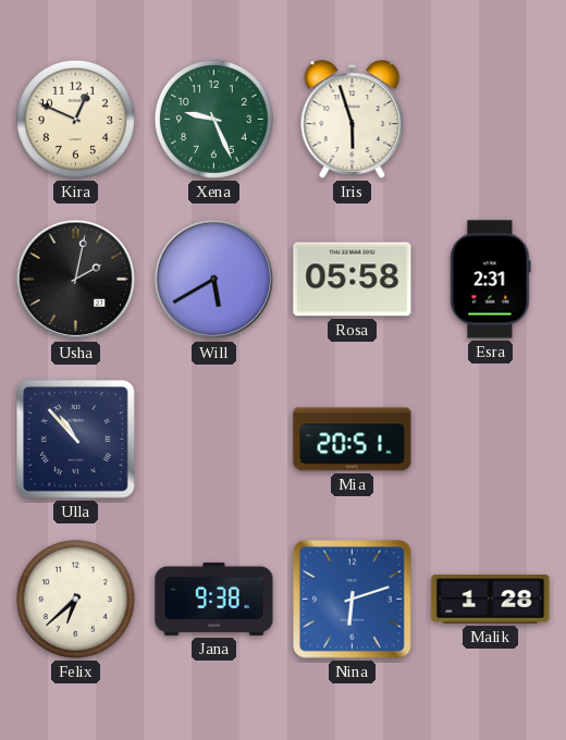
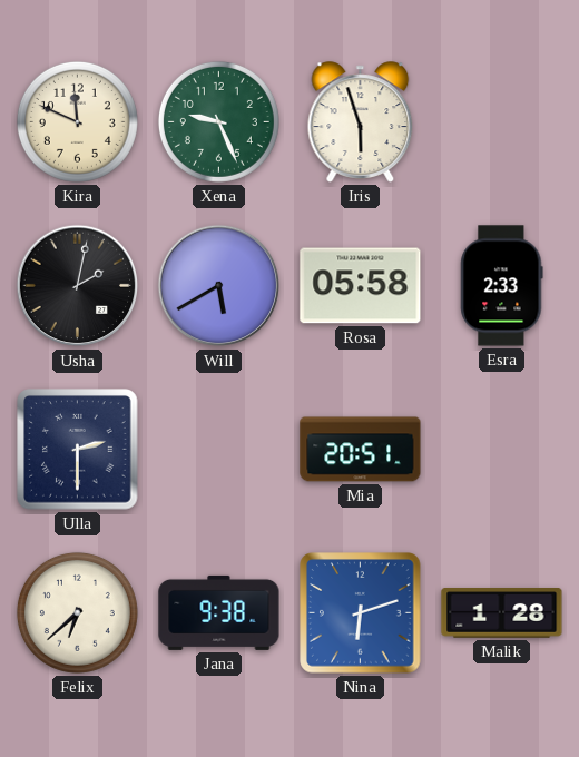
Kira: 12:49 -> 11:49
Esra: 2:31 -> 2:33
Ulla: 10:53 -> 2:30
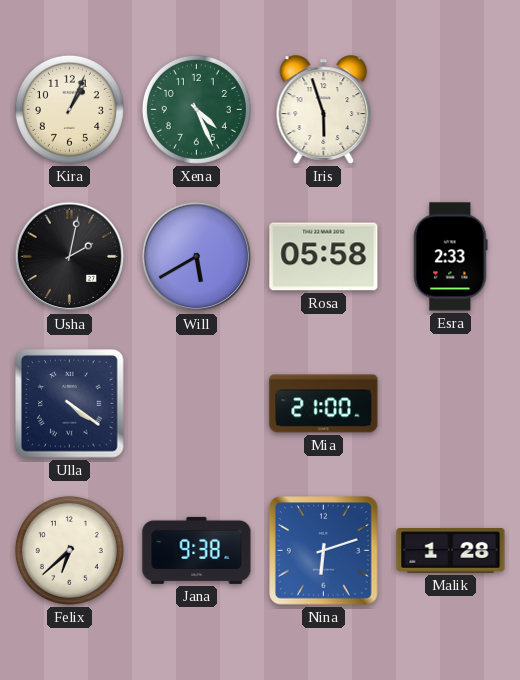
Kira: 11:49 -> 1:04
Xena: 9:26 -> 4:26
Ulla: 2:30 -> 4:21
Mia: 20:51 -> 21:00
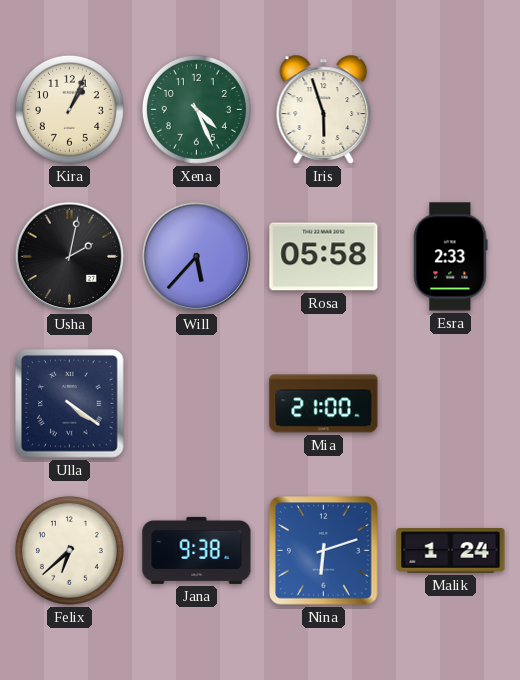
Will: 5:40 -> 5:37
Malik: 1:28 -> 1:24
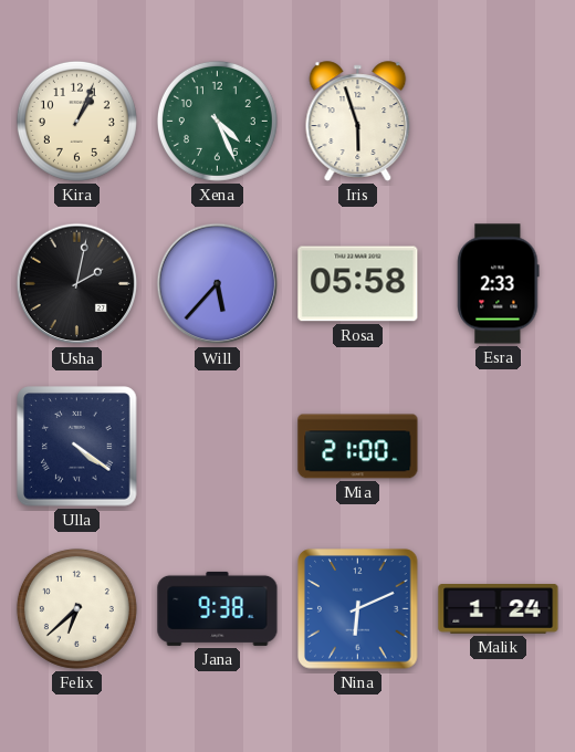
Nina: 6:12 -> 6:11
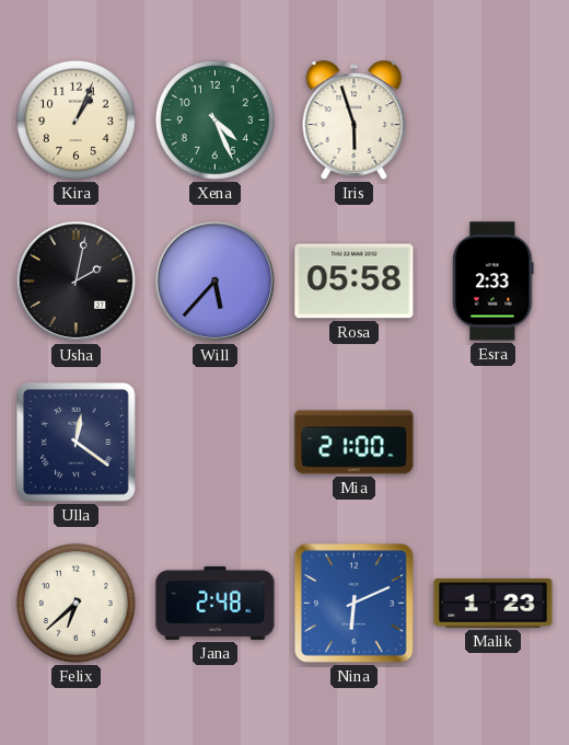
Ulla: 4:21 -> 12:21
Jana: 9:38 -> 2:48
Malik: 1:24 -> 1:23
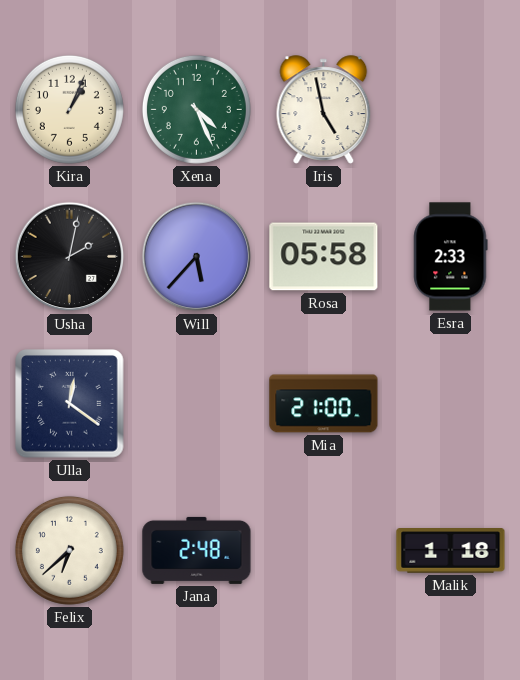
Iris: 5:57 -> 4:58
Nina: 6:11 -> none
Malik: 1:23 -> 1:18
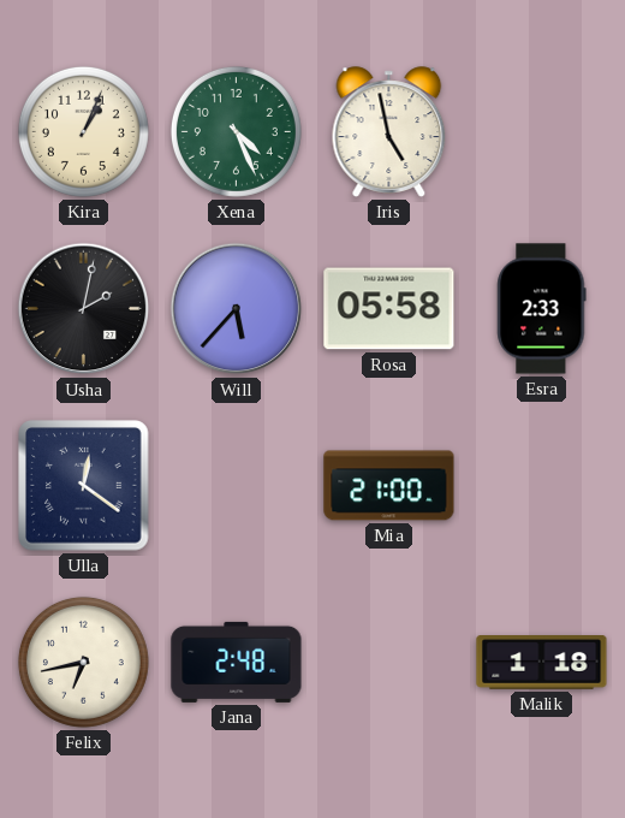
Felix: 6:38 -> 6:43
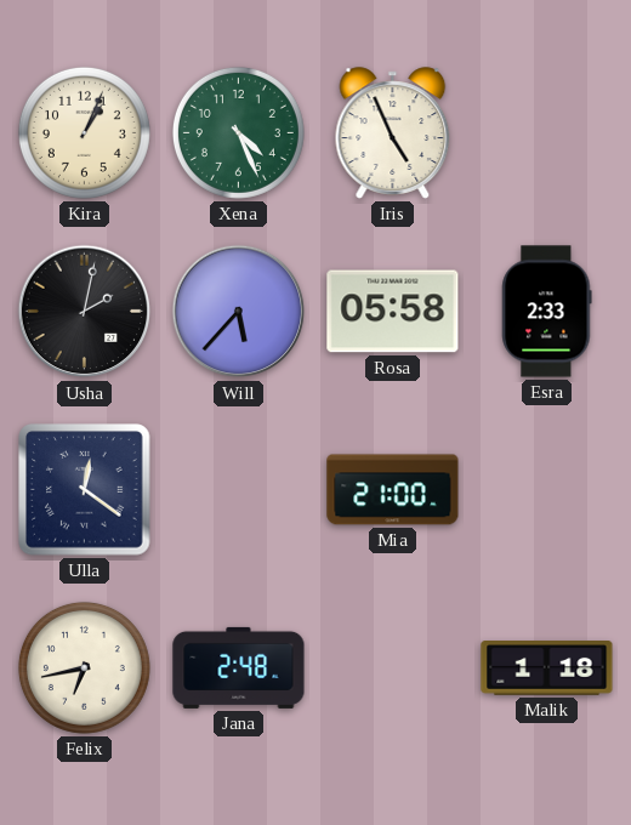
Iris: 4:58 -> 4:56
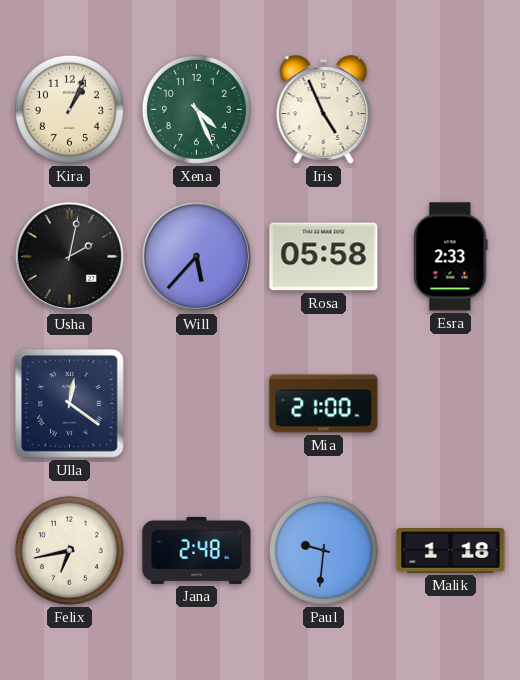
Paul: none -> 9:31
